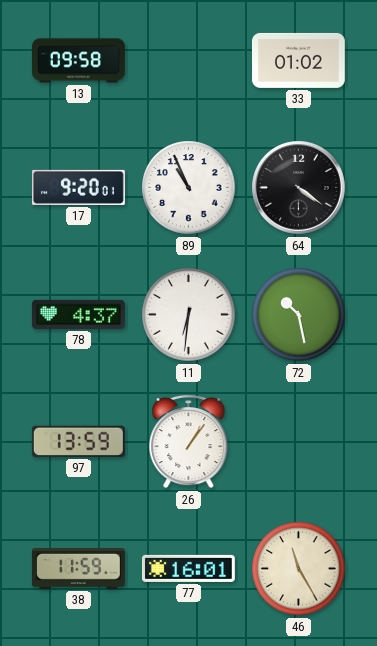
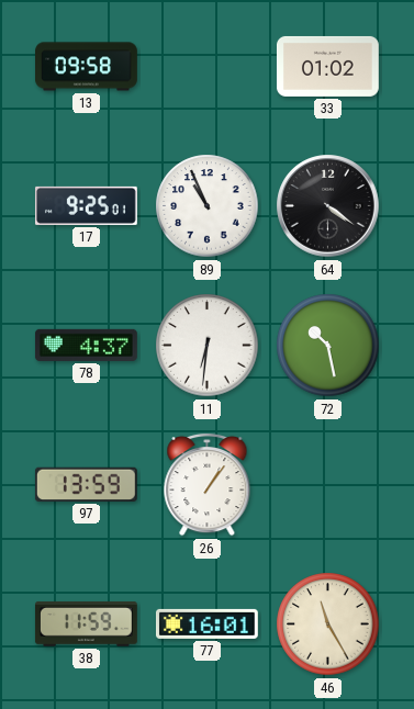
17: 9:20 -> 9:25
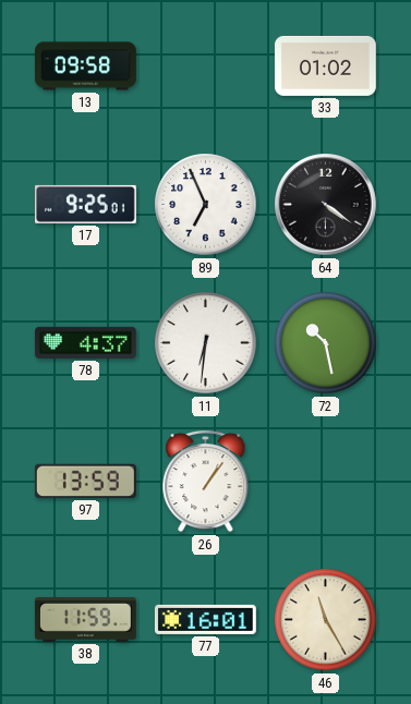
89: 10:56 -> 6:56
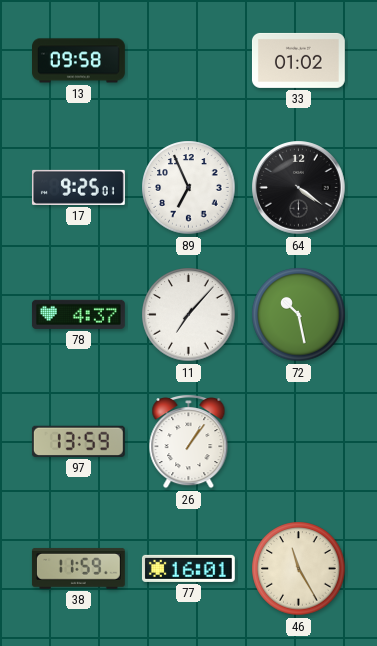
11: 6:31 -> 7:07
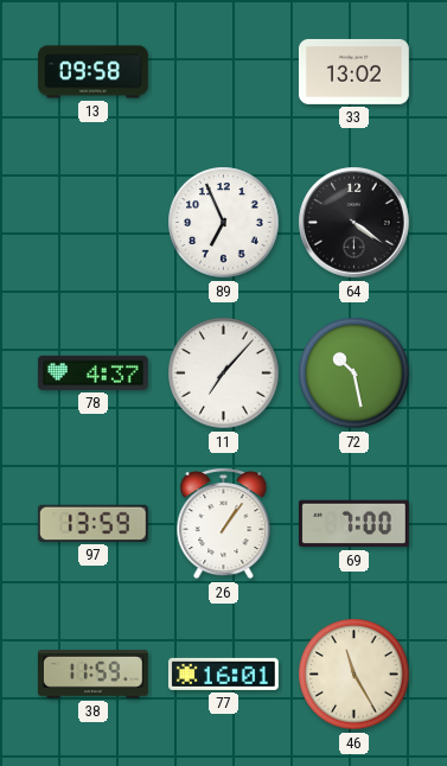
33: 01:02 -> 13:02
17: 9:25 -> none
69: none -> 7:00
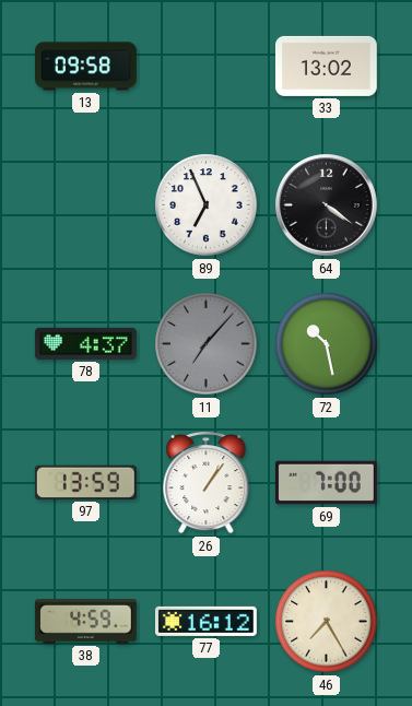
11 dial: white -> grey
38: 11:59 -> 4:59
77: 16:01 -> 16:12
46: 11:25 -> 7:25
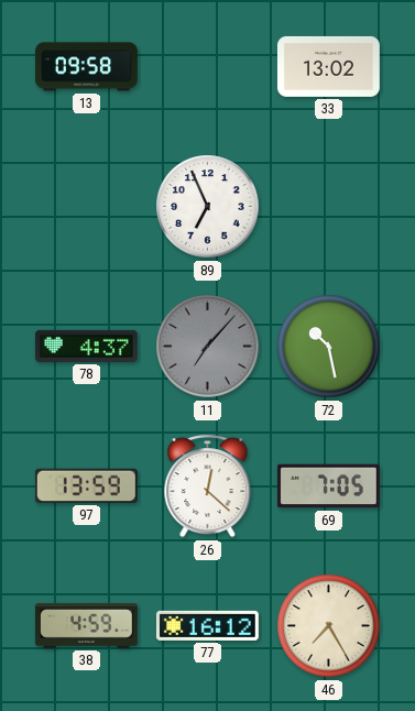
64: 4:21 -> none
26: 1:06 -> 12:22
69: 7:00 -> 7:05
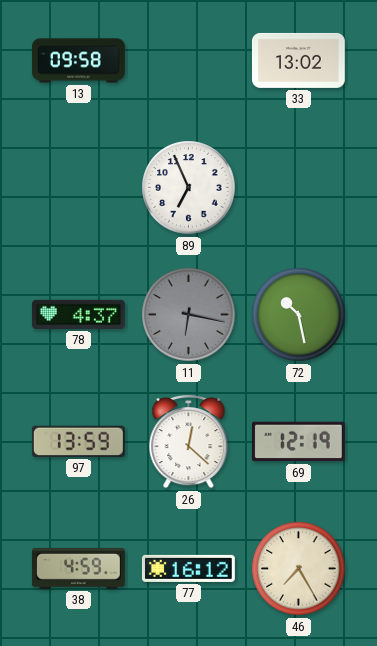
11: 7:07 -> 6:17
69: 7:05 -> 12:19
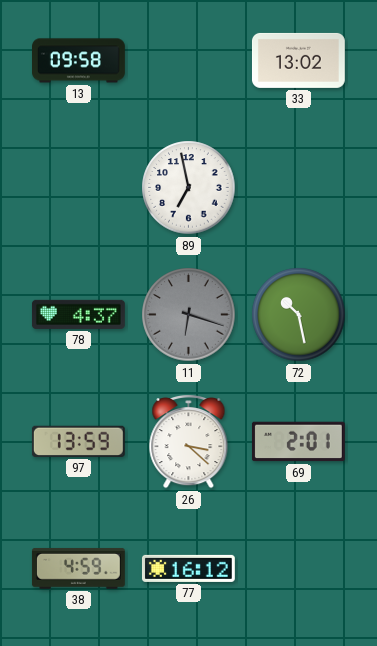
89: 6:56 -> 6:58
11: 6:17 -> 6:18
26: 12:22 -> 3:22
69: 12:19 -> 2:01
46: 7:25 -> none
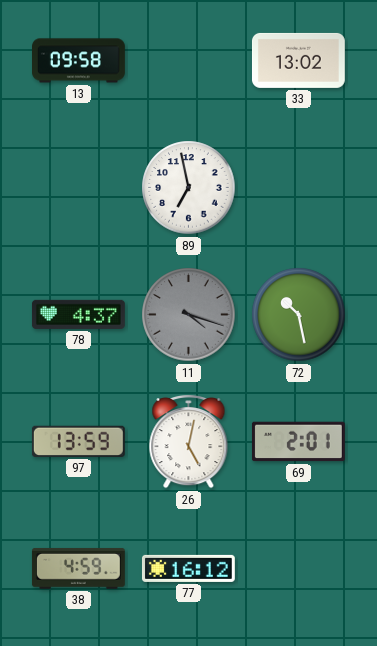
11: 6:18 -> 4:18
26: 3:22 -> 5:02
